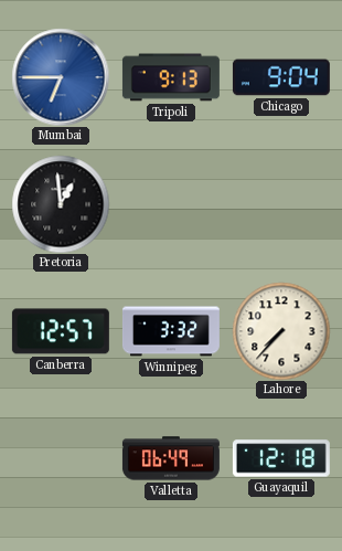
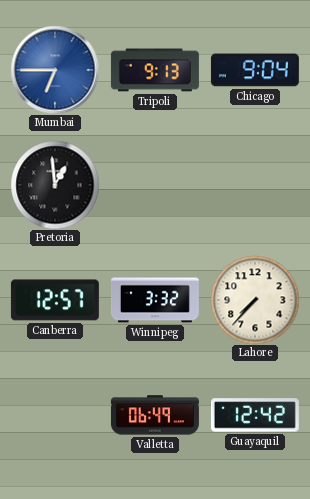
Guayaquil: 12:18 -> 12:42
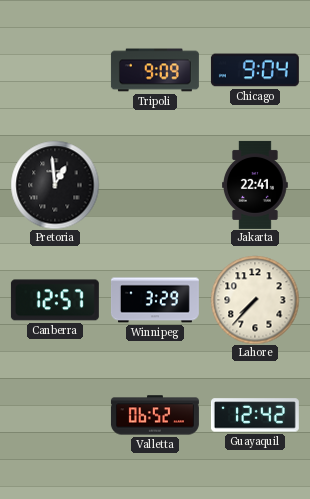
Mumbai: 6:45 -> none
Tripoli: 9:13 -> 9:09
Jakarta: none -> 22:41
Winnipeg: 3:32 -> 3:29
Valletta: 06:49 -> 06:52
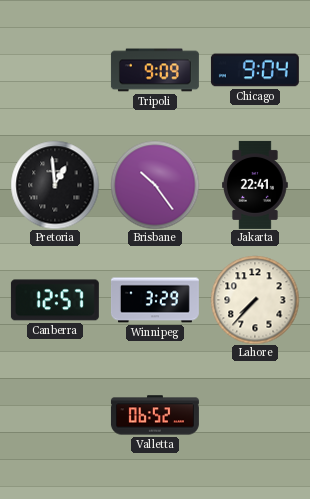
Brisbane: none -> 10:24
Guayaquil: 12:42 -> none
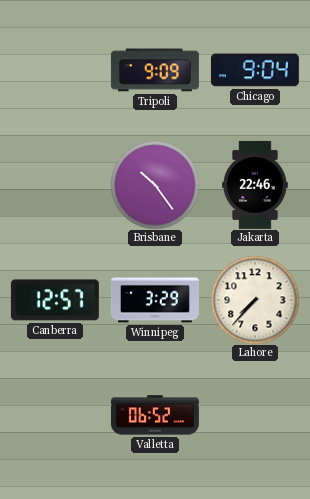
Pretoria: 12:59 -> none
Jakarta: 22:41 -> 22:46
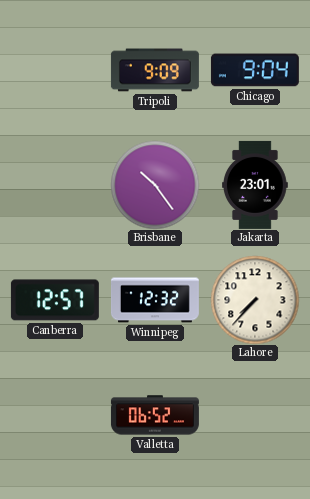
Jakarta: 22:46 -> 23:01
Winnipeg: 3:29 -> 12:32
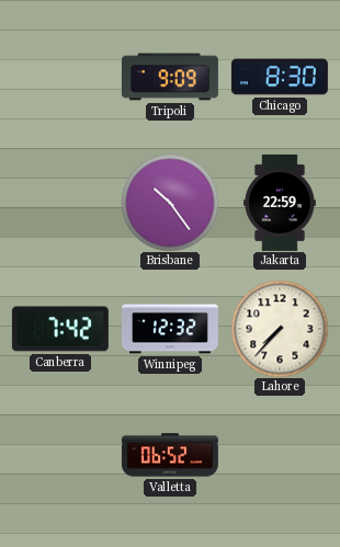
Chicago: 9:04 -> 8:30
Jakarta: 23:01 -> 22:59
Canberra: 12:57 -> 7:42
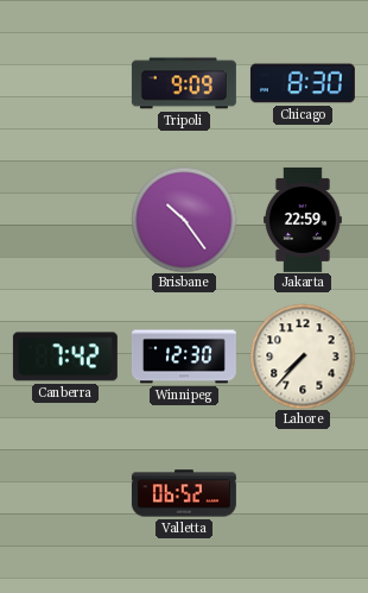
Winnipeg: 12:32 -> 12:30
